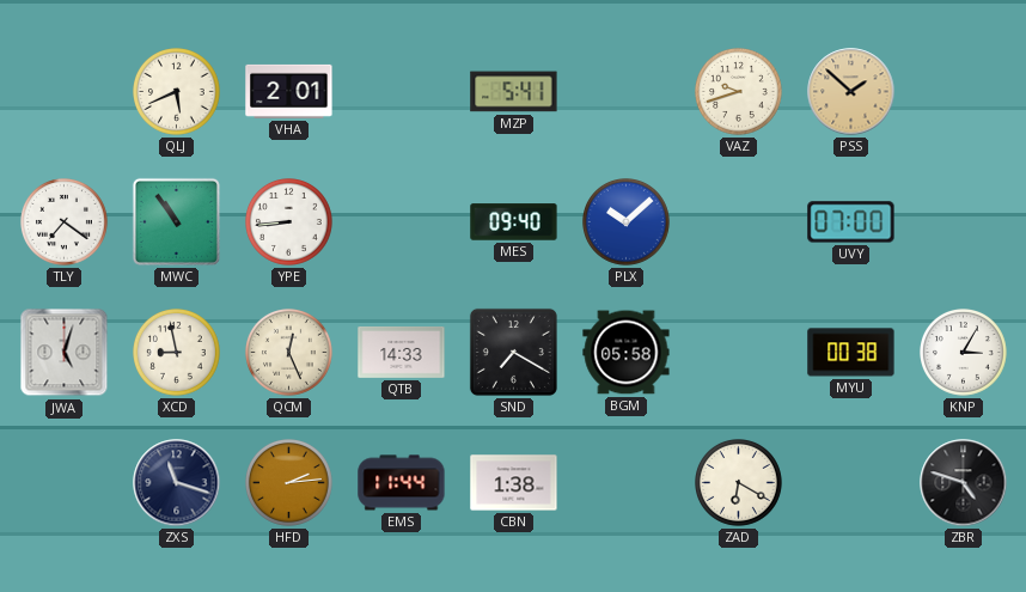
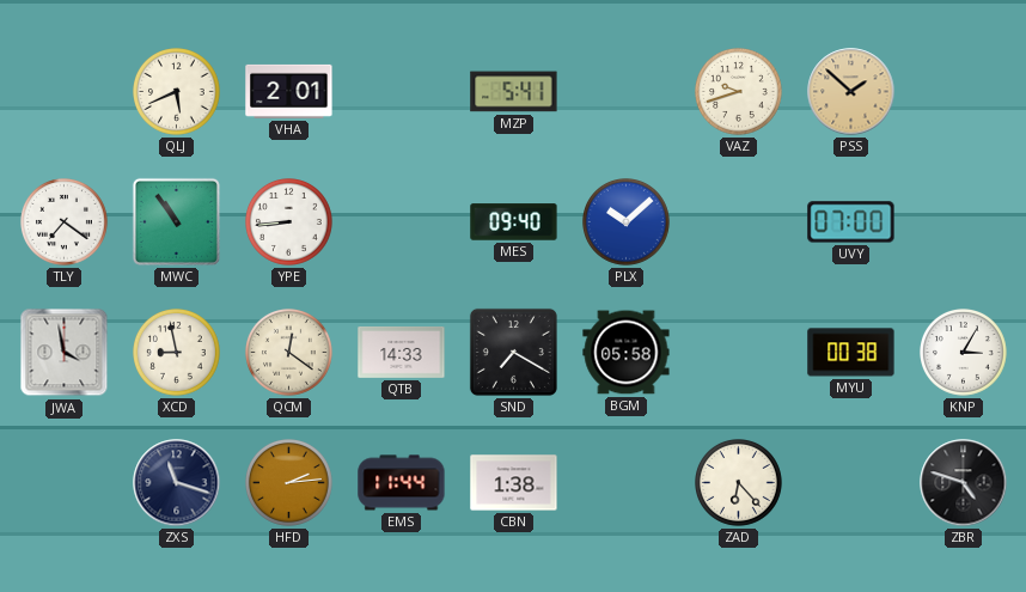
JWA: 5:03 -> 3:58
QCM: 12:26 -> 12:21
ZAD: 6:20 -> 6:23
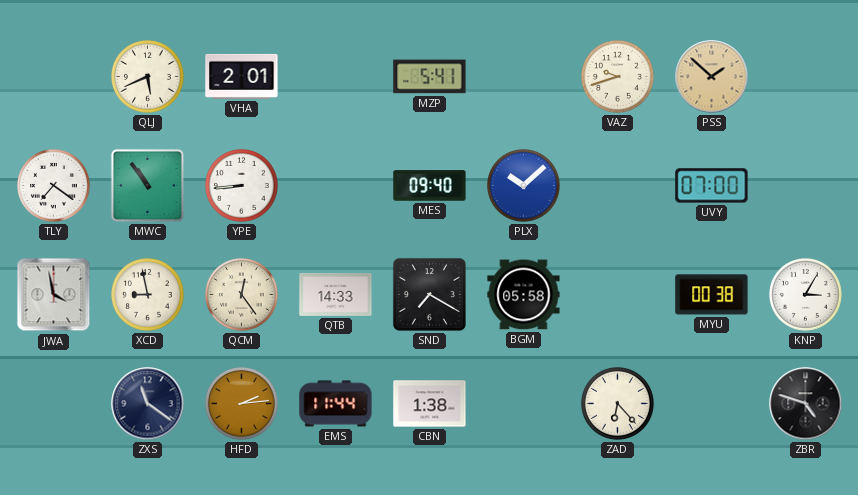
QCM: 12:21 -> 12:24
ZXS: 11:18 -> 11:21
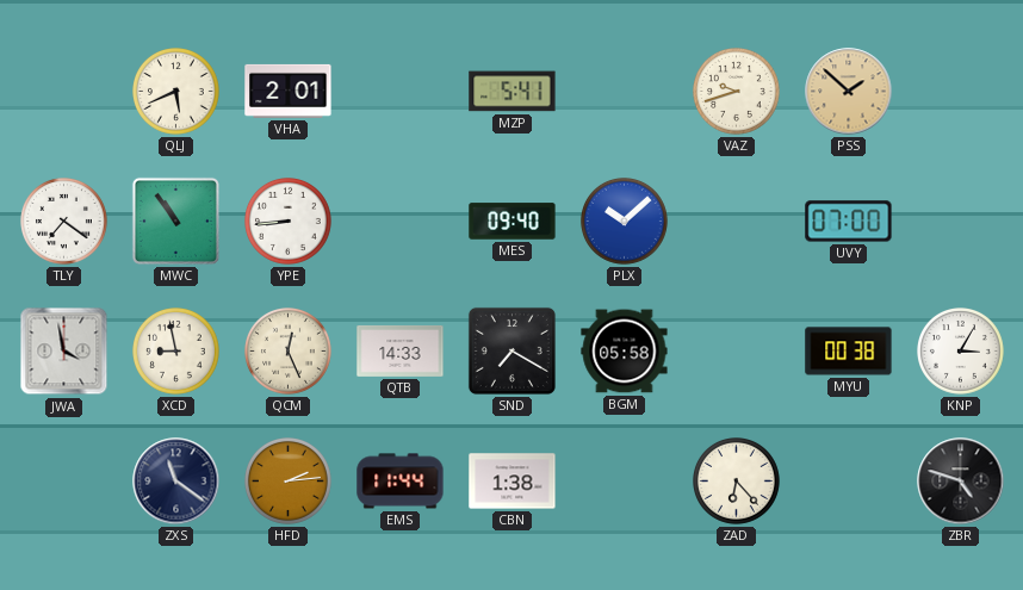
QCM: 12:24 -> 12:26
